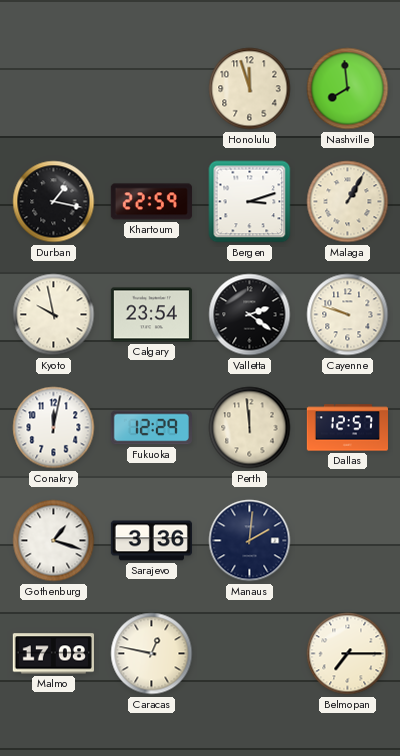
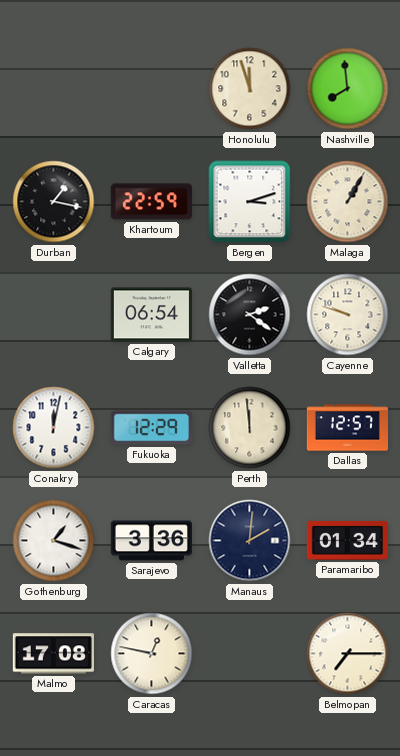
Kyoto: 9:58 -> none
Calgary: 23:54 -> 06:54
Paramaribo: none -> 01:34
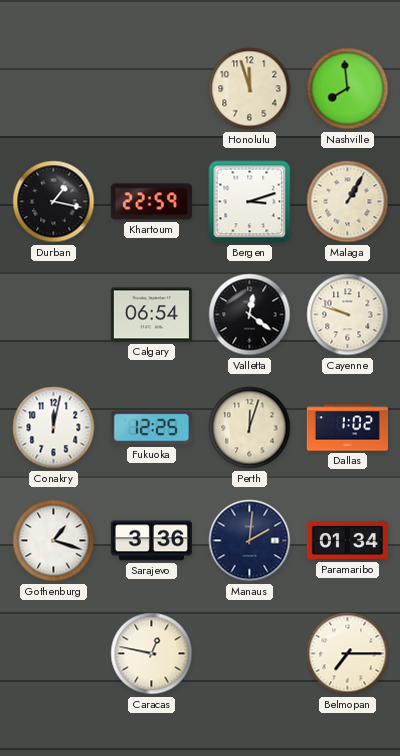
Valletta: 2:21 -> 12:21
Fukuoka: 12:29 -> 12:25
Perth: 11:59 -> 12:03
Dallas: 12:57 -> 1:02
Malmo: 17:08 -> none
